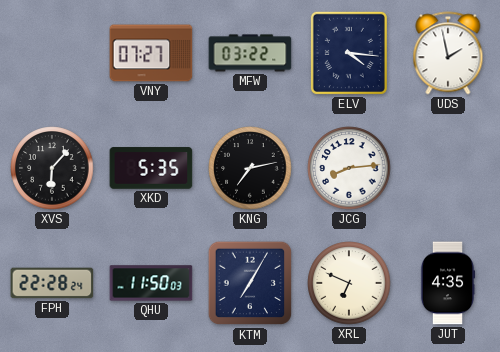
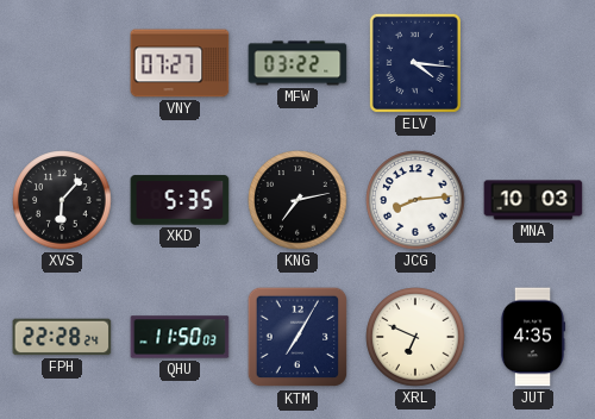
UDS: 1:58 -> none
MNA: none -> 10:03
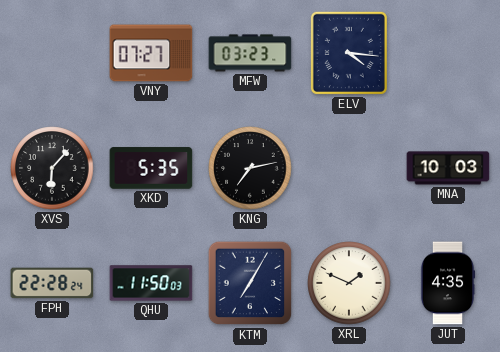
MFW: 03:22 -> 03:23
JCG: 8:14 -> none
XRL: 6:49 -> 1:49
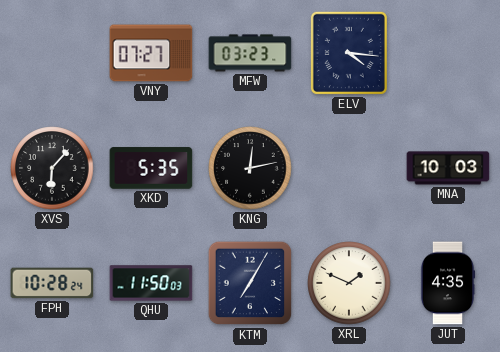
KNG: 7:13 -> 12:13
FPH: 22:28 -> 10:28
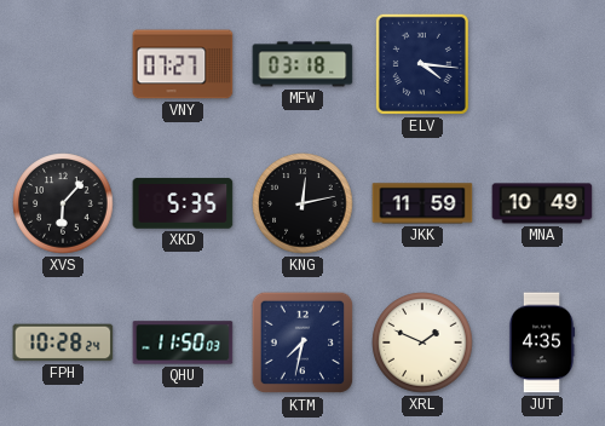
MFW: 03:23 -> 03:18
JKK: none -> 11:59
MNA: 10:03 -> 10:49
KTM: 7:05 -> 7:32
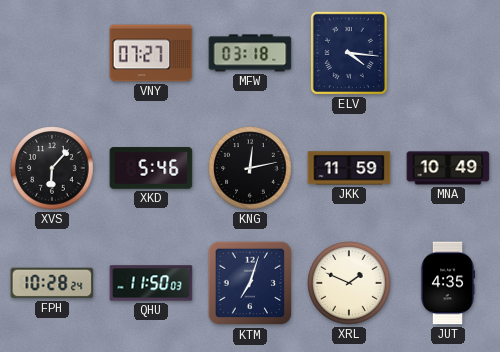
XKD: 5:35 -> 5:46
KTM: 7:32 -> 7:03
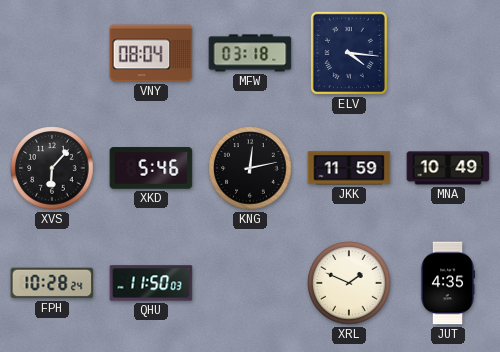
VNY: 07:27 -> 08:04
KTM: 7:03 -> none
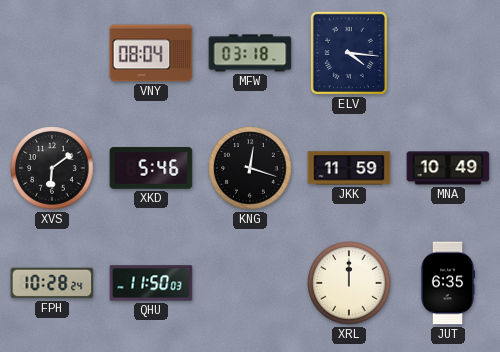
XVS: 6:07 -> 6:09
KNG: 12:13 -> 12:18
XRL: 1:49 -> 12:00
JUT: 4:35 -> 6:35
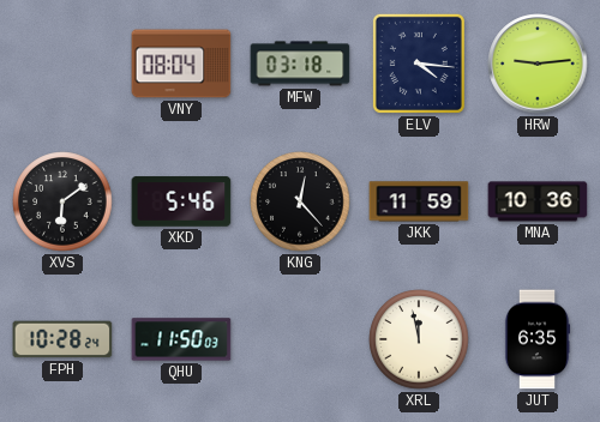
HRW: none -> 9:14
KNG: 12:18 -> 12:23
MNA: 10:49 -> 10:36
XRL: 12:00 -> 11:58
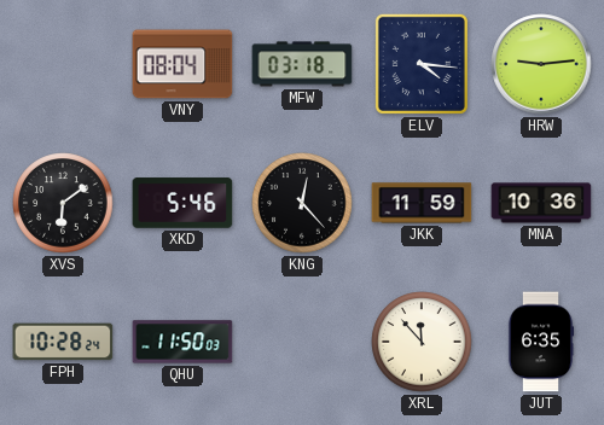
XRL: 11:58 -> 11:53
